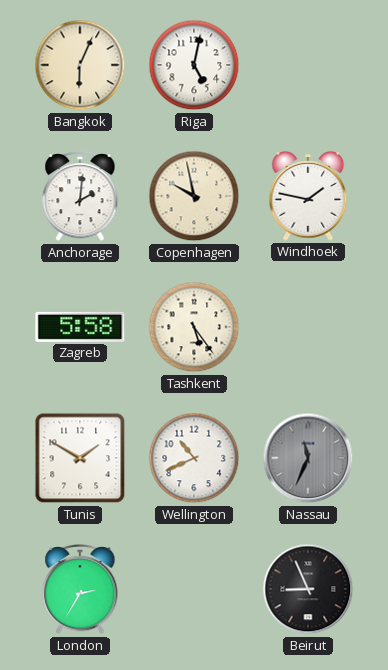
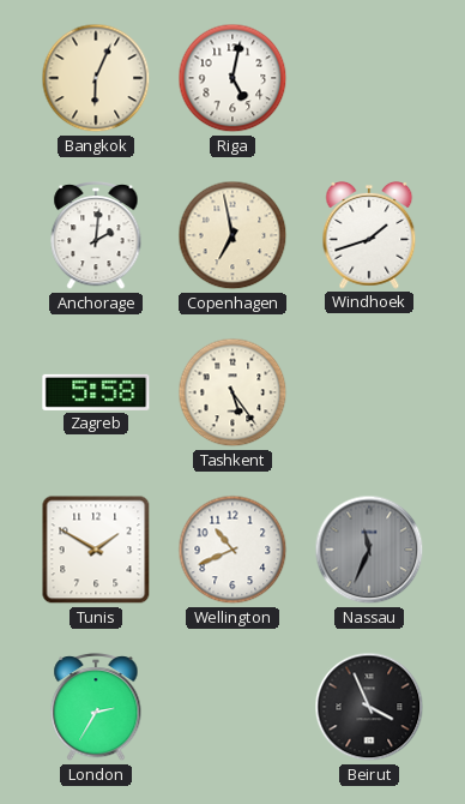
Copenhagen: 9:58 -> 6:58
Windhoek: 1:47 -> 1:42
Beirut: 8:56 -> 3:56
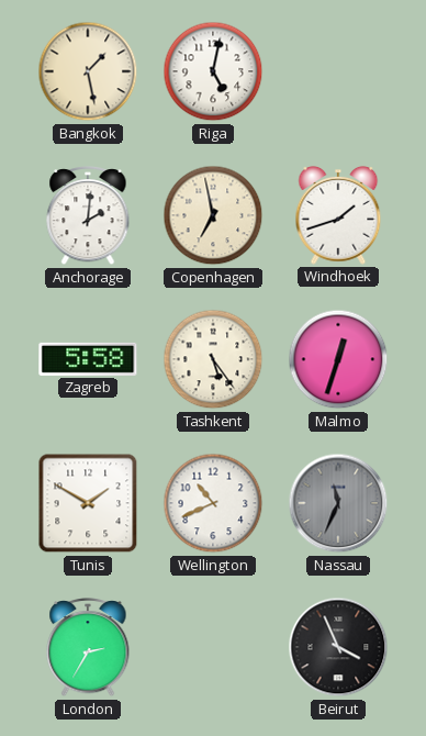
Bangkok: 6:04 -> 1:28
Malmo: none -> 12:33
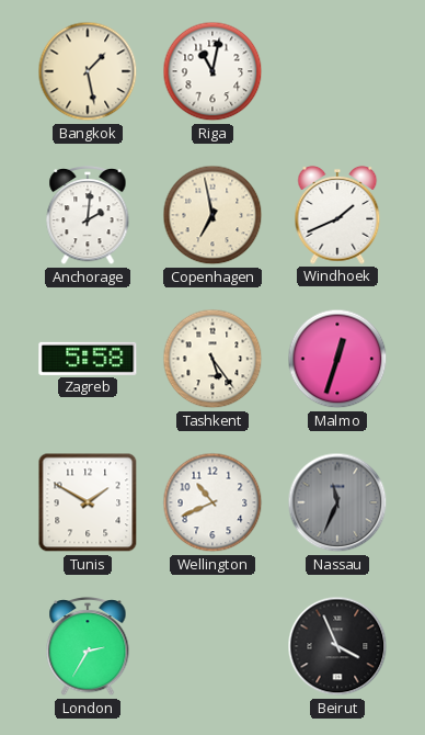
Riga: 5:02 -> 11:02
Windhoek: 1:42 -> 1:41
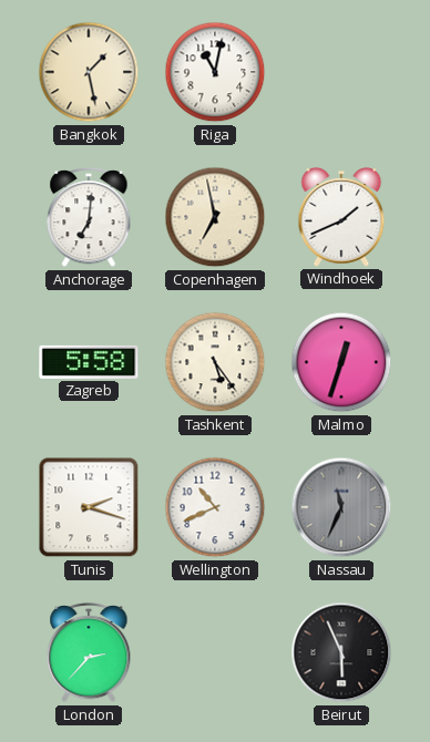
Anchorage: 2:01 -> 7:01
Tunis: 1:50 -> 2:18
London: 2:35 -> 2:37
Beirut: 3:56 -> 5:56
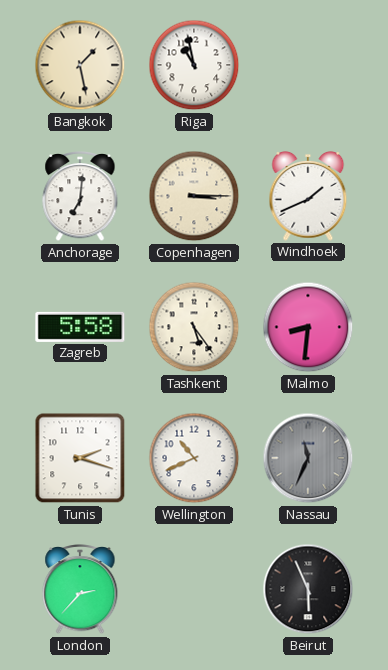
Riga: 11:02 -> 10:58
Copenhagen: 6:58 -> 3:15
Malmo: 12:33 -> 8:31
